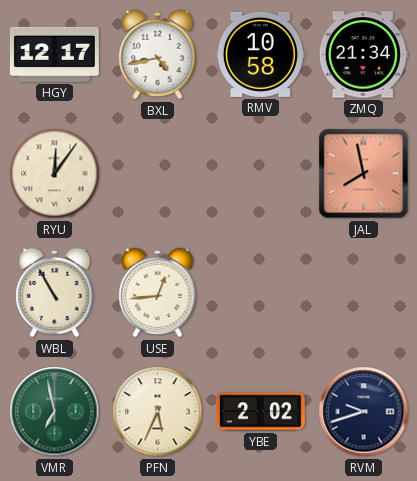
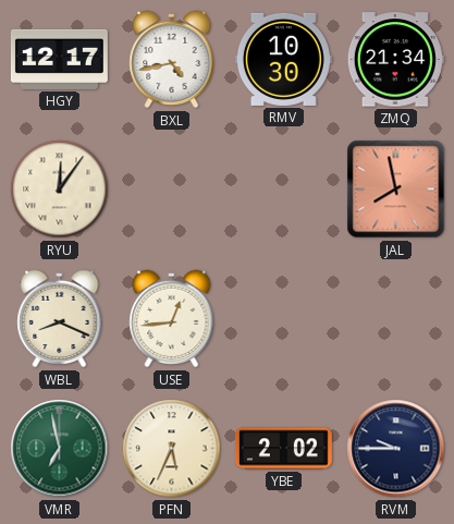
RMV: 10:58 -> 10:30
WBL: 10:55 -> 8:19
RVM: 9:42 -> 9:45
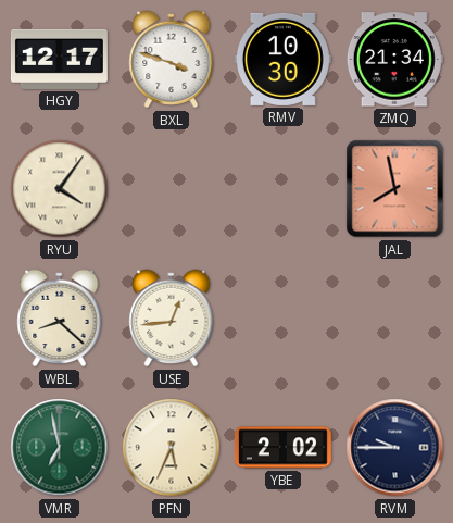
BXL: 4:43 -> 3:48
RYU: 12:06 -> 4:06
WBL: 8:19 -> 8:22
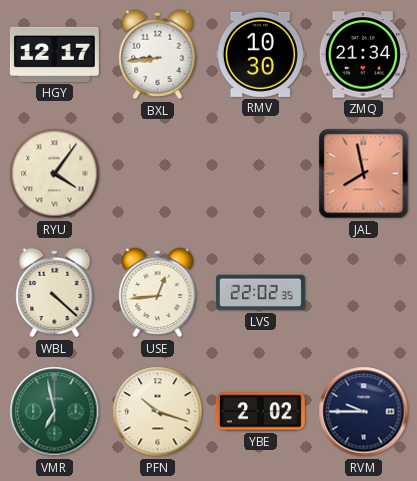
BXL: 3:48 -> 8:44
WBL: 8:22 -> 4:22
LVS: none -> 22:02
PFN: 5:34 -> 10:18
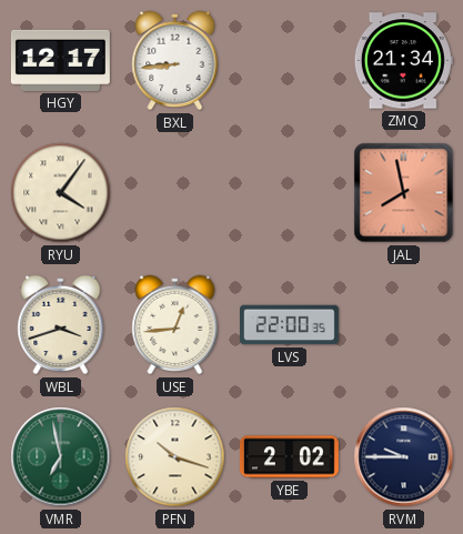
RMV: 10:30 -> none
WBL: 4:22 -> 3:42
LVS: 22:02 -> 22:00
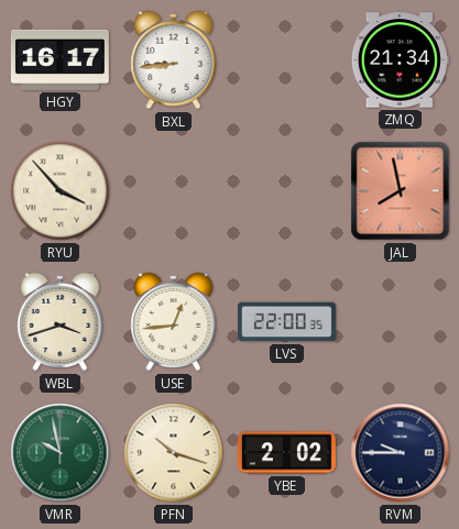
HGY: 12:17 -> 16:17
RYU: 4:06 -> 3:53
VMR: 6:58 -> 9:58
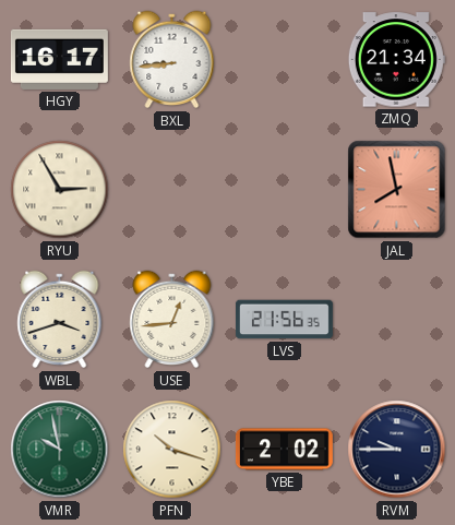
RYU: 3:53 -> 2:55
LVS: 22:00 -> 21:56
